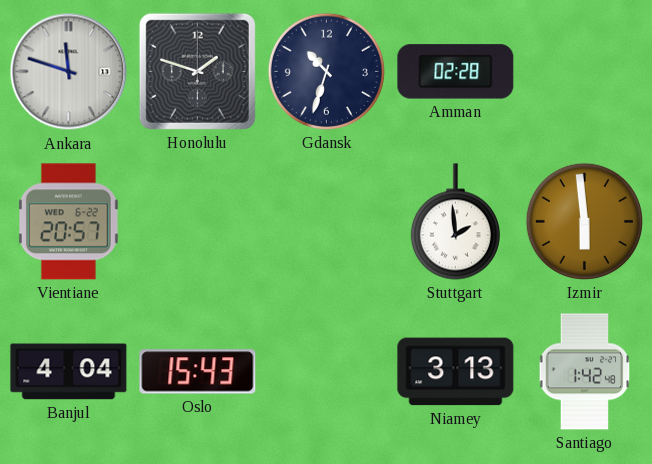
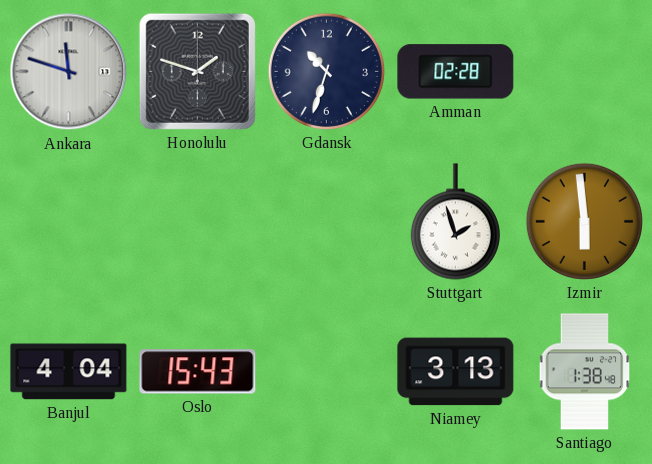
Vientiane: 20:57 -> none
Stuttgart: 1:59 -> 1:57
Santiago: 1:42 -> 1:38
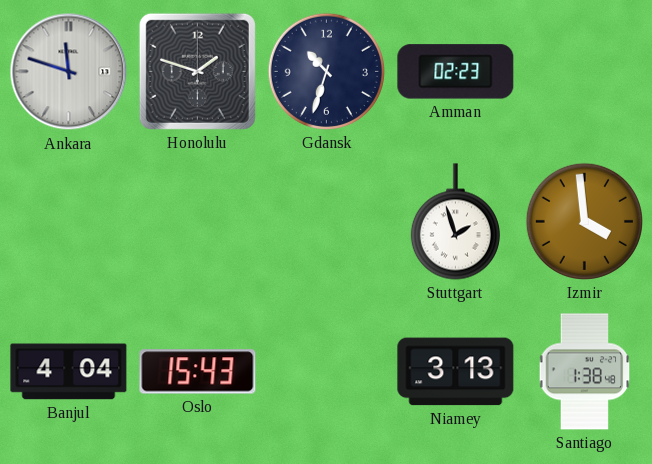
Amman: 02:28 -> 02:23
Izmir: 5:59 -> 3:59
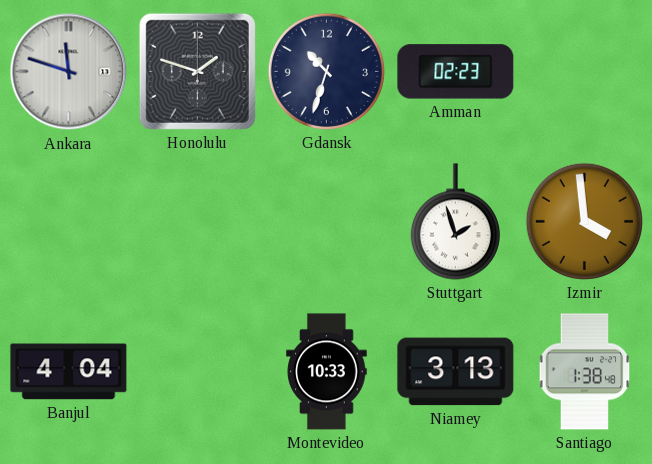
Oslo: 15:43 -> none
Montevideo: none -> 10:33
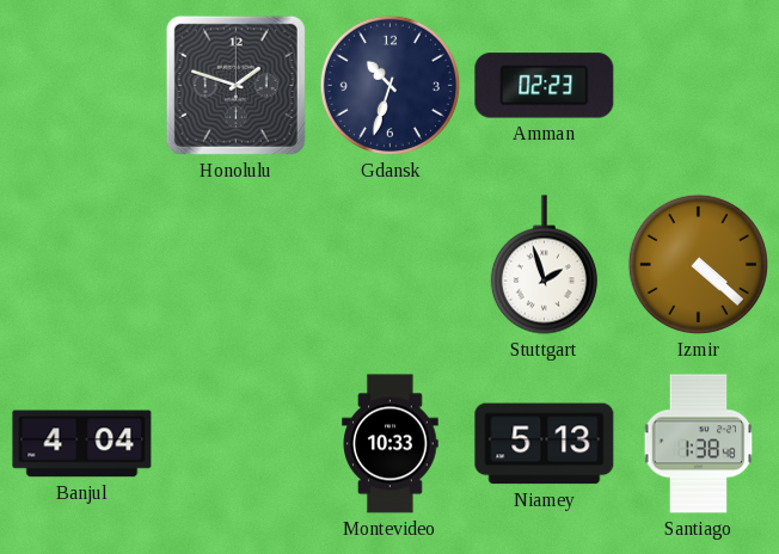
Ankara: 11:48 -> none
Izmir: 3:59 -> 4:22
Niamey: 3:13 -> 5:13
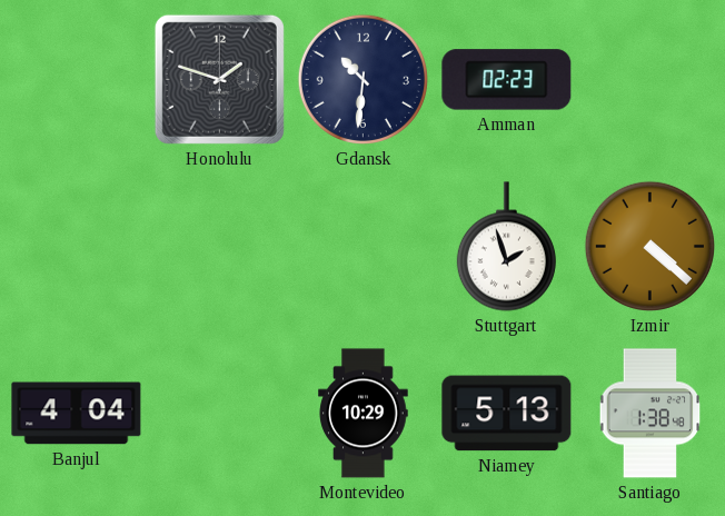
Gdansk: 10:33 -> 10:31
Montevideo: 10:33 -> 10:29
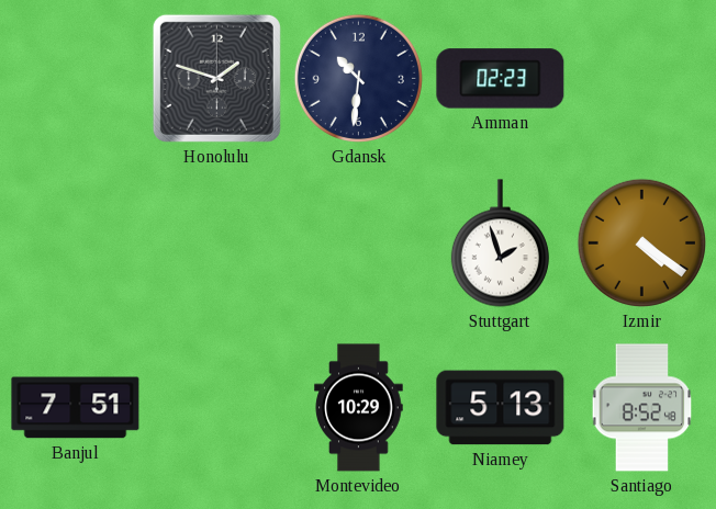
Izmir: 4:22 -> 4:21
Banjul: 4:04 -> 7:51
Santiago: 1:38 -> 8:52
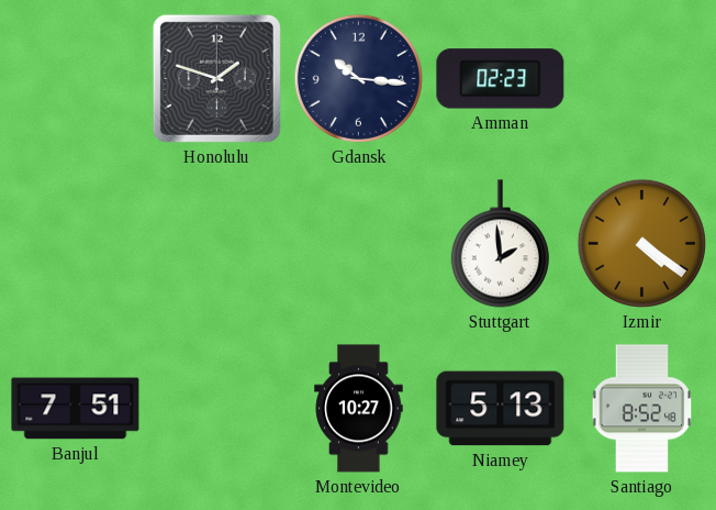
Gdansk: 10:31 -> 10:16
Stuttgart: 1:57 -> 1:59
Montevideo: 10:29 -> 10:27
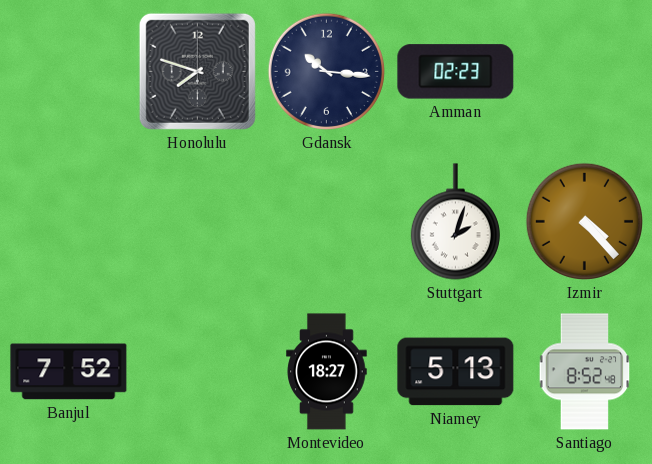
Honolulu: 1:48 -> 7:48
Stuttgart: 1:59 -> 2:03
Izmir: 4:21 -> 4:23
Banjul: 7:51 -> 7:52
Montevideo: 10:27 -> 18:27
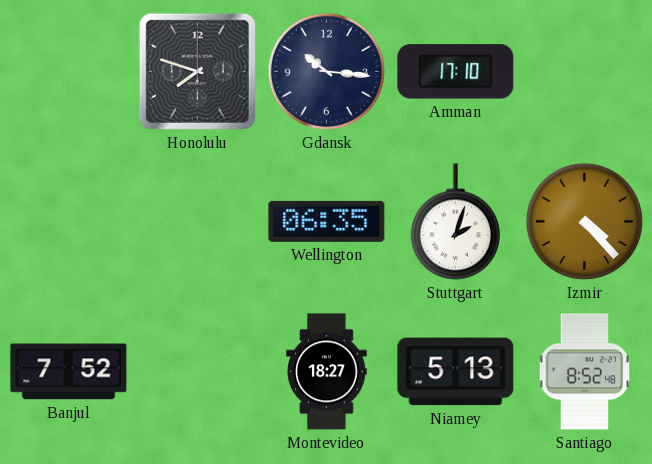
Amman: 02:23 -> 17:10
Wellington: none -> 06:35
